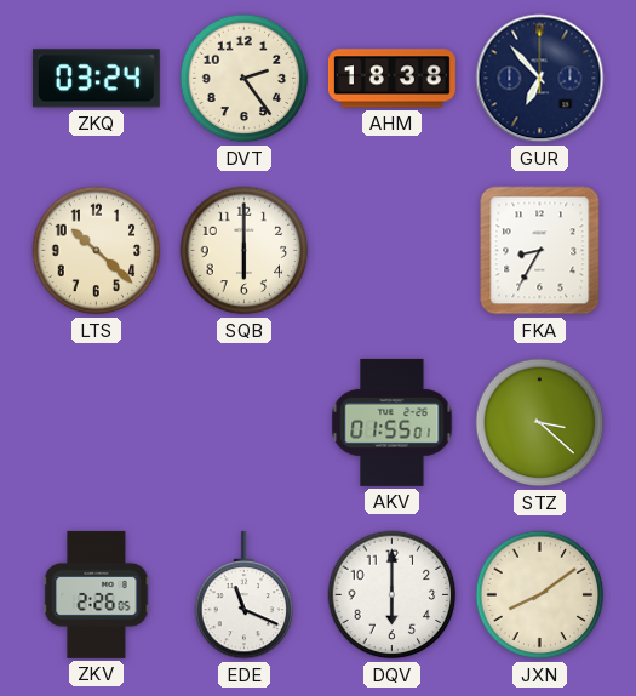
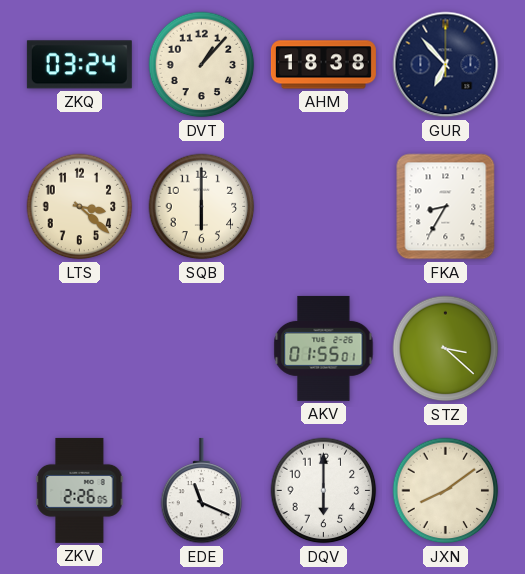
DVT: 2:24 -> 1:07
LTS: 10:22 -> 3:22
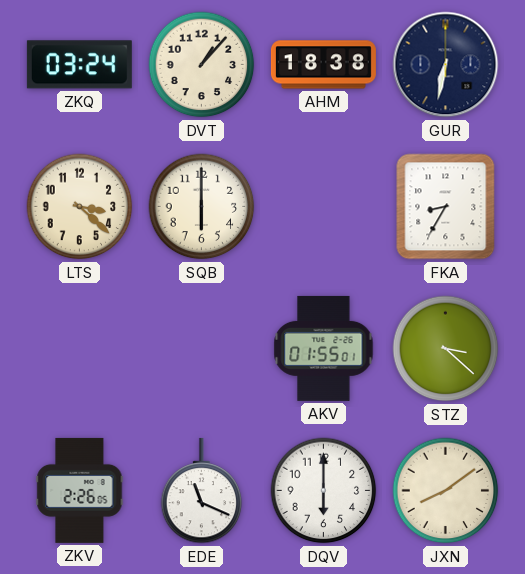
GUR: 6:53 -> 6:32
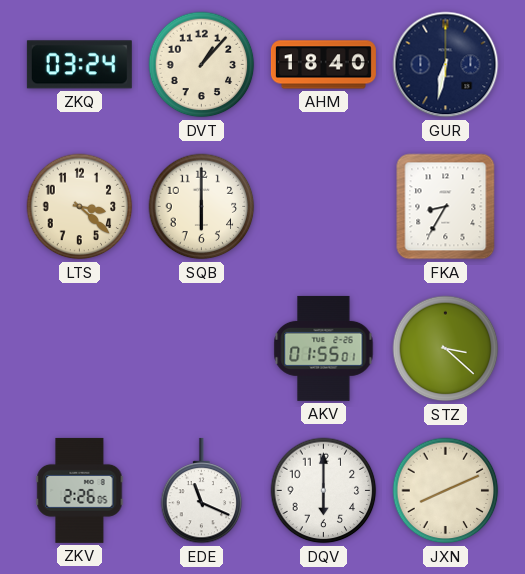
AHM: 18:38 -> 18:40
JXN: 8:09 -> 8:11
